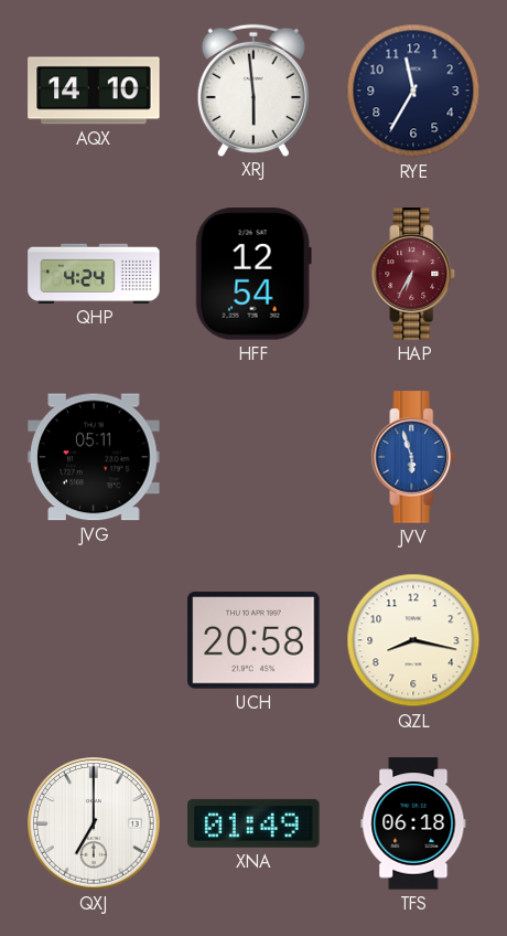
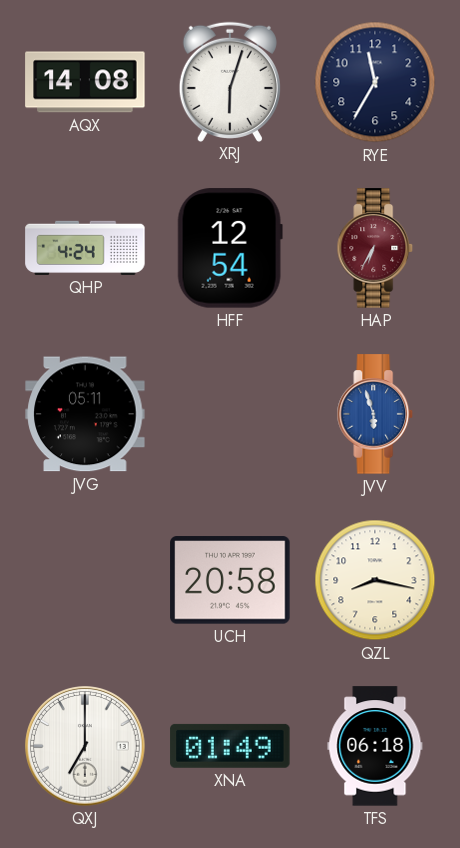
AQX: 14:10 -> 14:08
XRJ: 5:59 -> 6:03
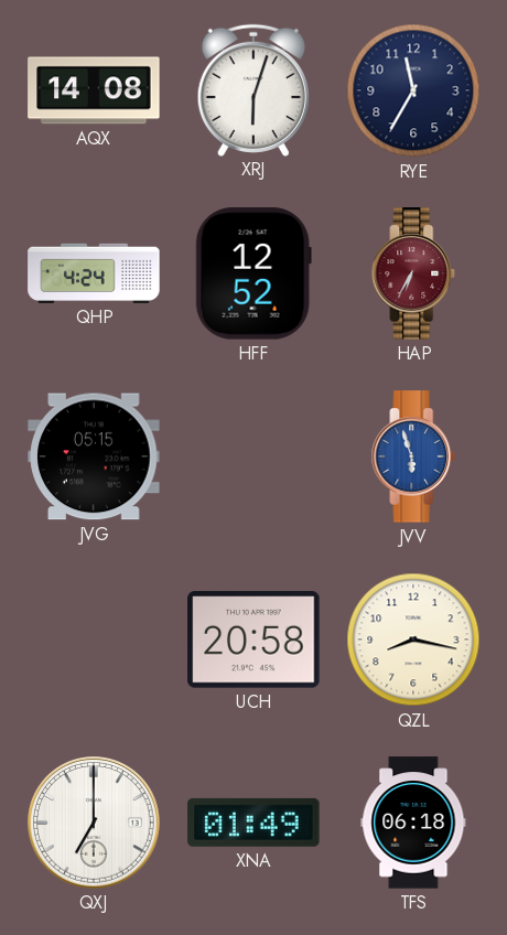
HFF: 12:54 -> 12:52
JVG: 05:11 -> 05:15
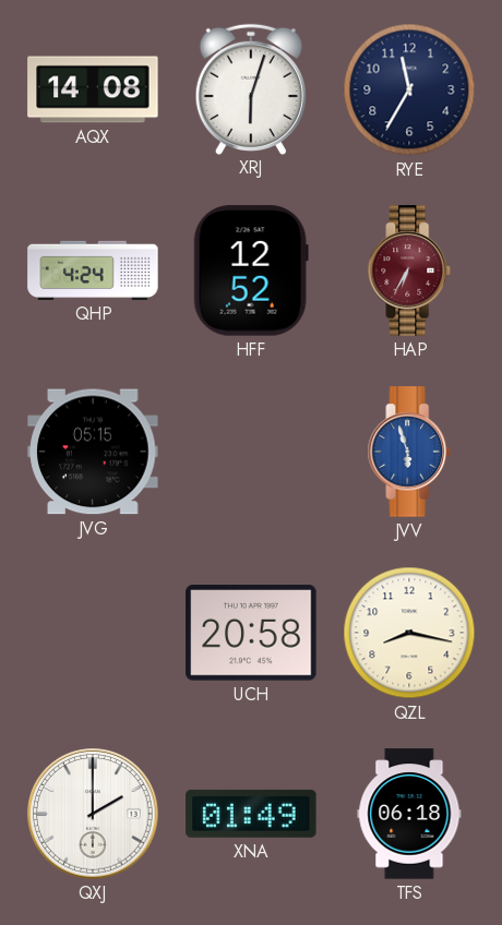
QXJ: 7:00 -> 2:00
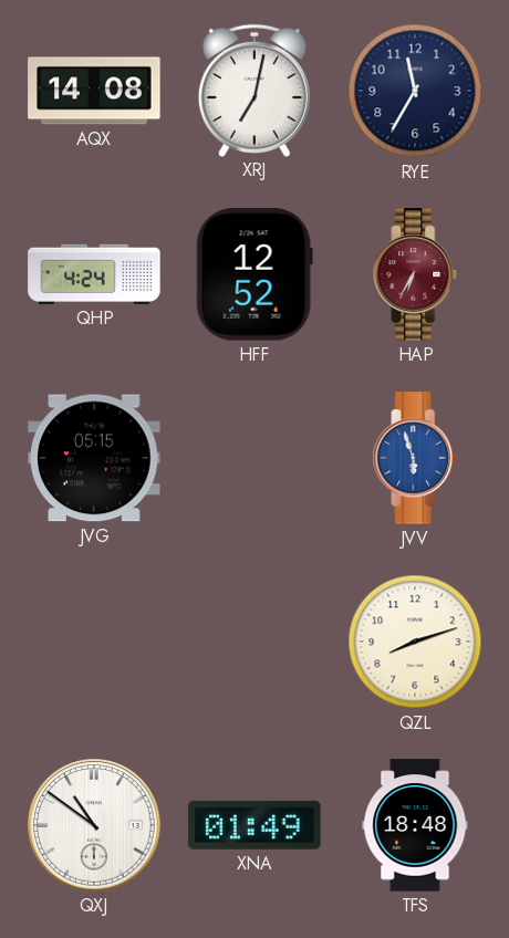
XRJ: 6:03 -> 7:02
UCH: 20:58 -> none
QZL: 8:17 -> 8:12
QXJ: 2:00 -> 10:51
TFS: 06:18 -> 18:48
